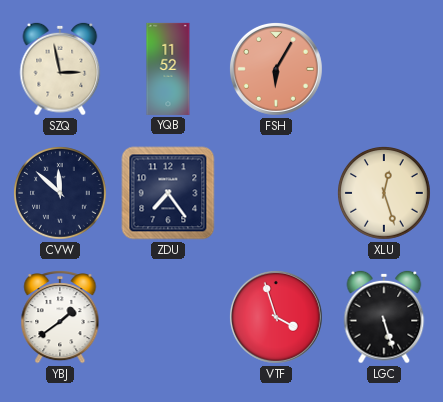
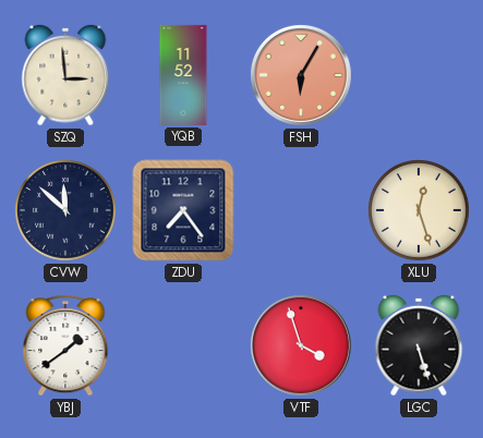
SZQ: 2:58 -> 2:59
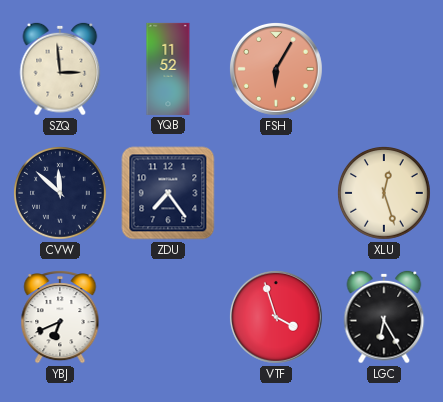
YBJ: 1:39 -> 6:41
LGC: 5:27 -> 6:25
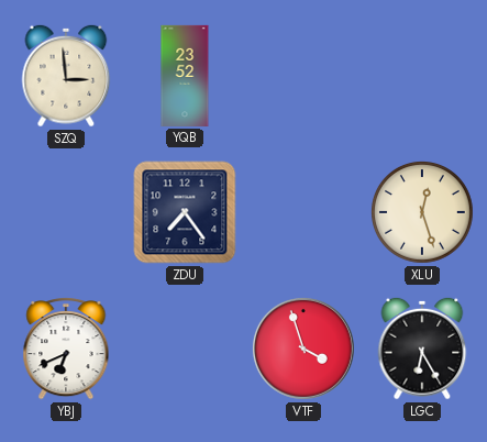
YQB: 11:52 -> 23:52
FSH: 6:05 -> none
CVW: 11:52 -> none
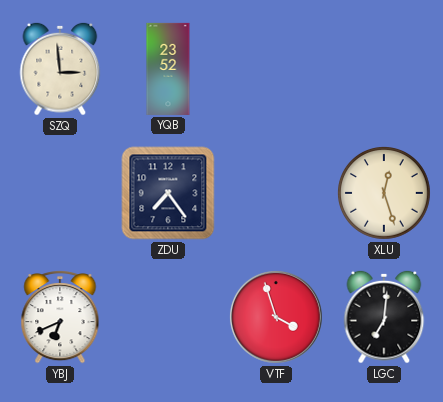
LGC: 6:25 -> 7:01
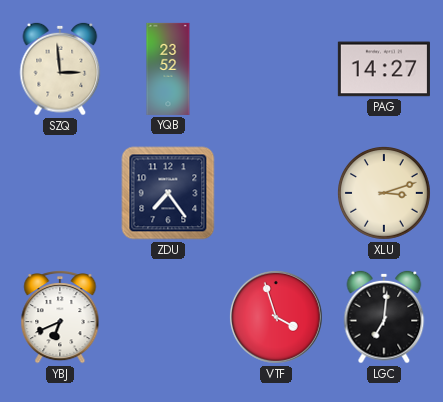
PAG: none -> 14:27
XLU: 12:27 -> 3:12
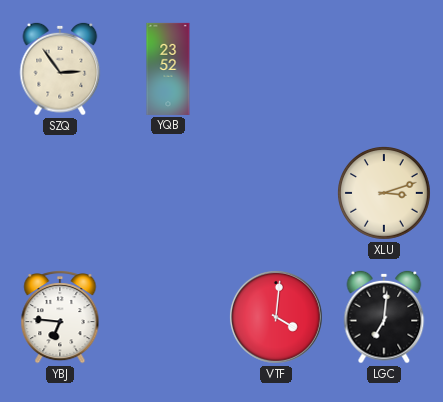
SZQ: 2:59 -> 2:54
PAG: 14:27 -> none
ZDU: 7:24 -> none
YBJ: 6:41 -> 6:46
VTF: 3:57 -> 4:01
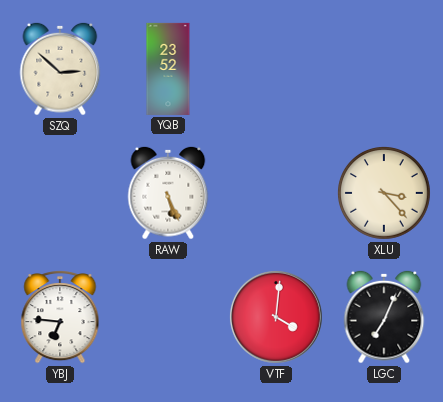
SZQ: 2:54 -> 2:52
RAW: none -> 5:26
XLU: 3:12 -> 3:23
LGC: 7:01 -> 7:04
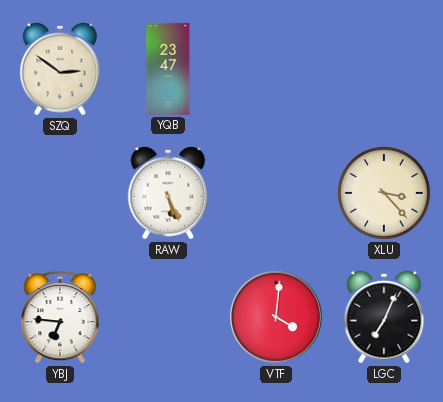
SZQ: 2:52 -> 2:51
YQB: 23:52 -> 23:47
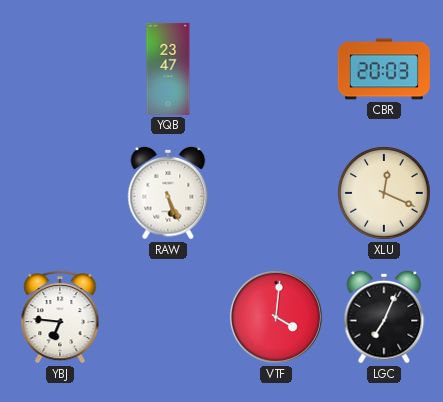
SZQ: 2:51 -> none
CBR: none -> 20:03
XLU: 3:23 -> 12:19
